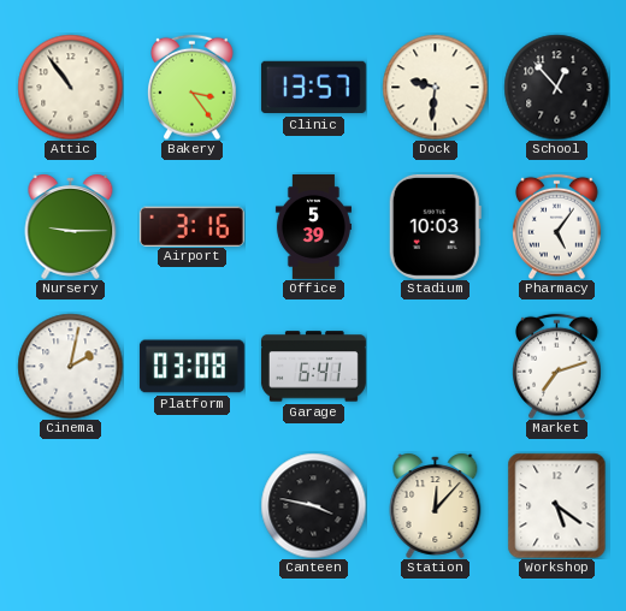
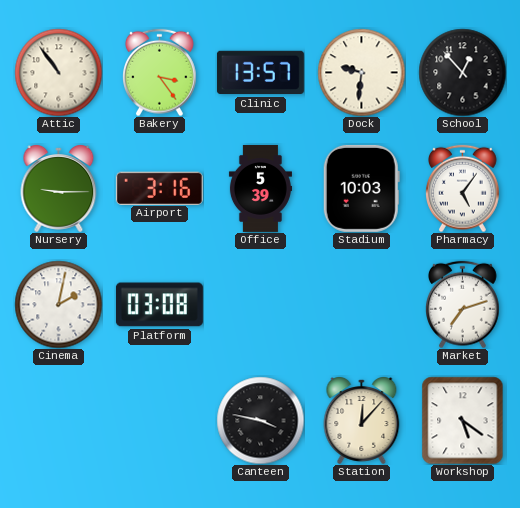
Garage: 6:41 -> none
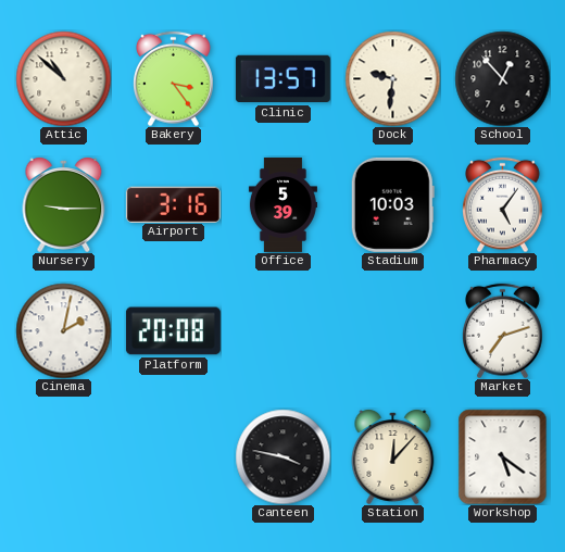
Attic: 10:54 -> 10:52
Platform: 03:08 -> 20:08
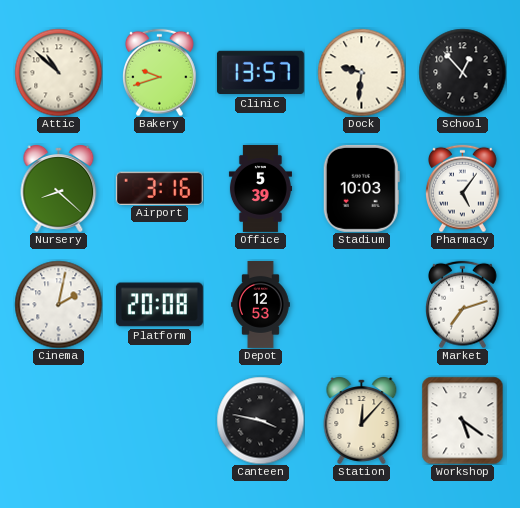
Bakery: 3:24 -> 9:42
Nursery: 9:15 -> 8:22
Depot: none -> 12:53
